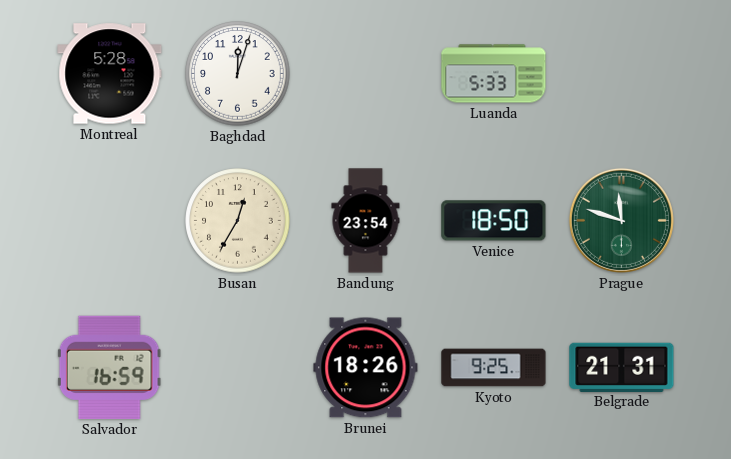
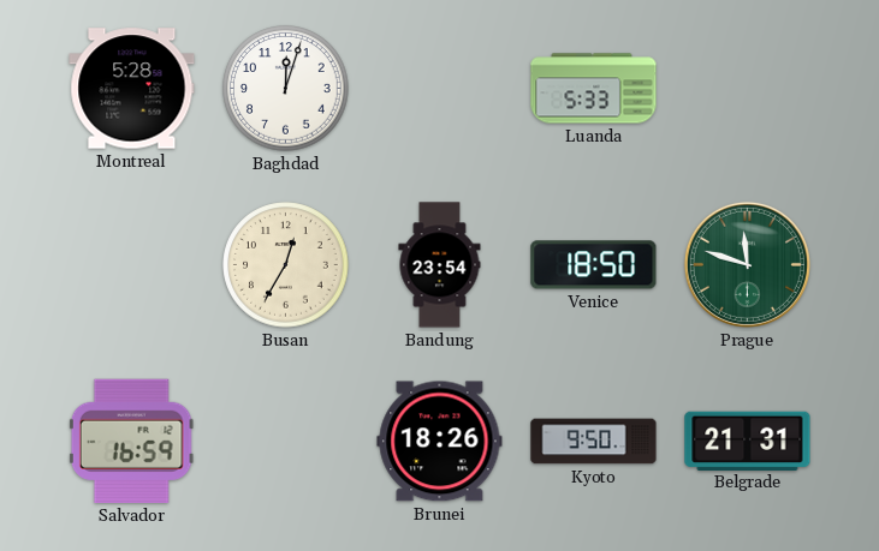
Kyoto: 9:25 -> 9:50
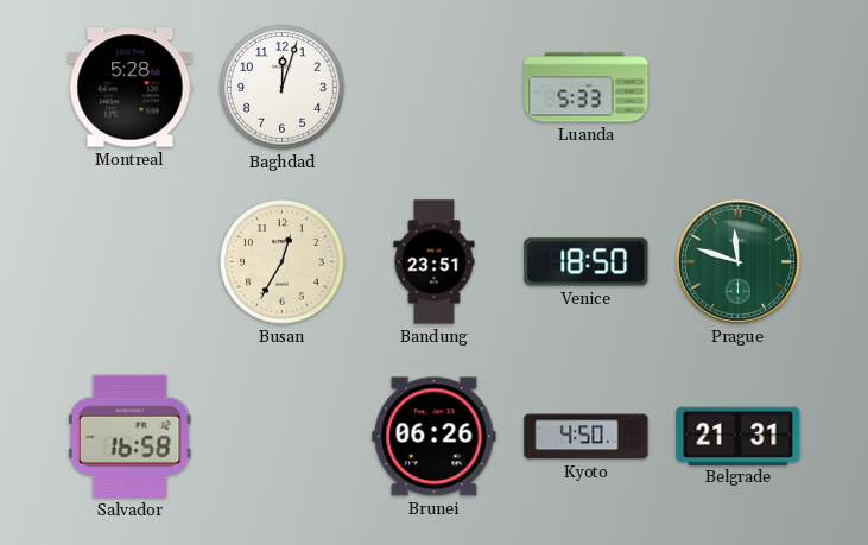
Bandung: 23:54 -> 23:51
Salvador: 16:59 -> 16:58
Brunei: 18:26 -> 06:26
Kyoto: 9:50 -> 4:50
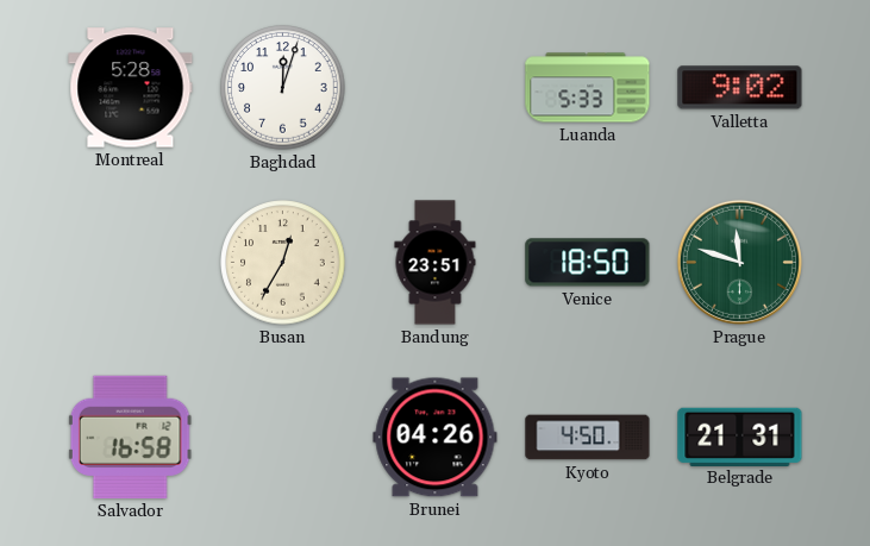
Valletta: none -> 9:02
Brunei: 06:26 -> 04:26
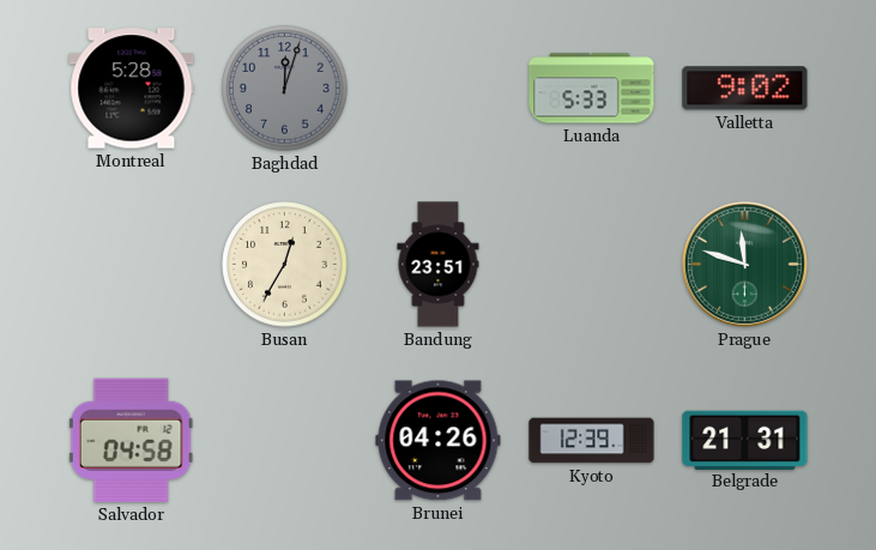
Baghdad dial: white -> grey
Venice: 18:50 -> none
Salvador: 16:58 -> 04:58
Kyoto: 4:50 -> 12:39
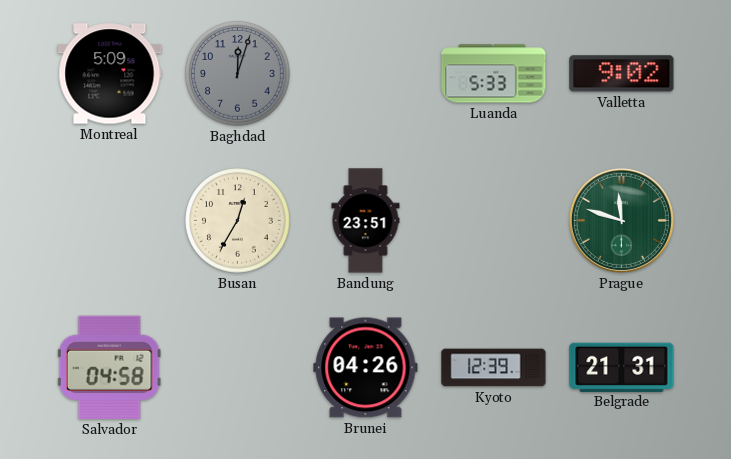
Montreal: 5:28 -> 5:09
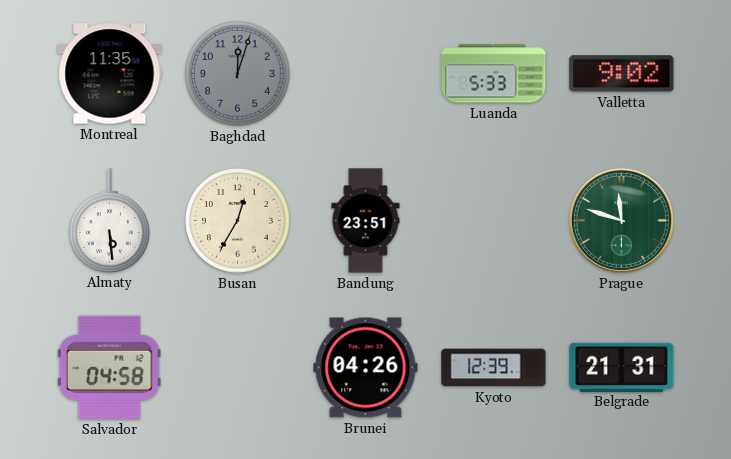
Montreal: 5:09 -> 11:35
Almaty: none -> 5:29
